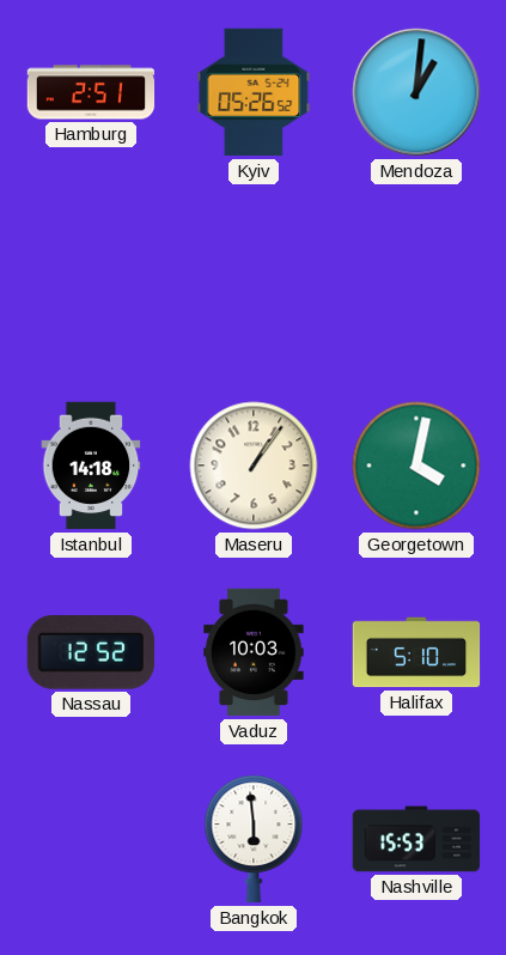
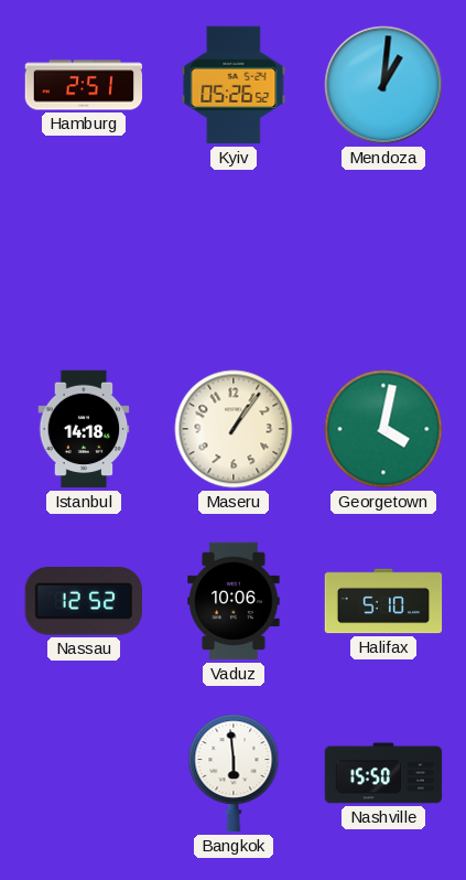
Vaduz: 10:03 -> 10:06
Nashville: 15:53 -> 15:50
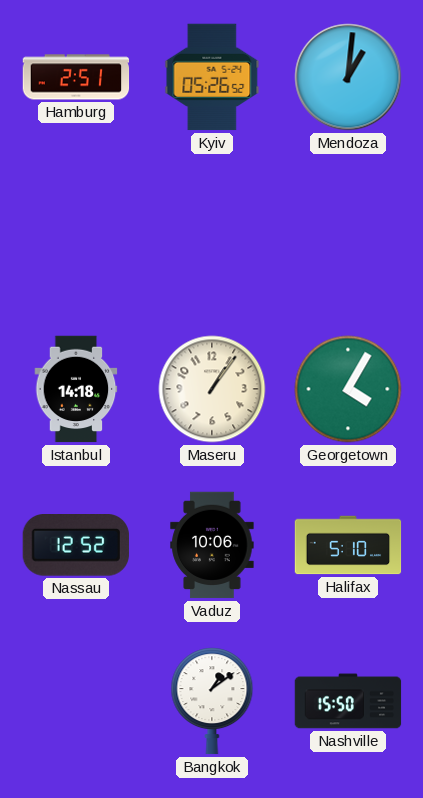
Georgetown: 4:02 -> 4:05
Bangkok: 5:59 -> 1:09
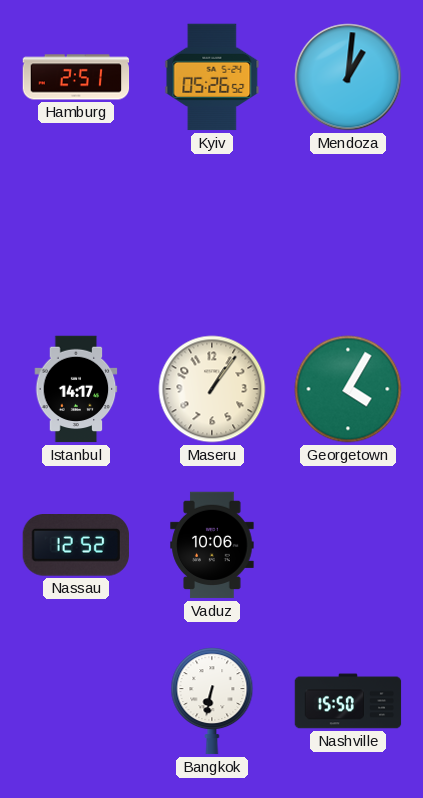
Istanbul: 14:18 -> 14:17
Halifax: 5:10 -> none
Bangkok: 1:09 -> 6:32
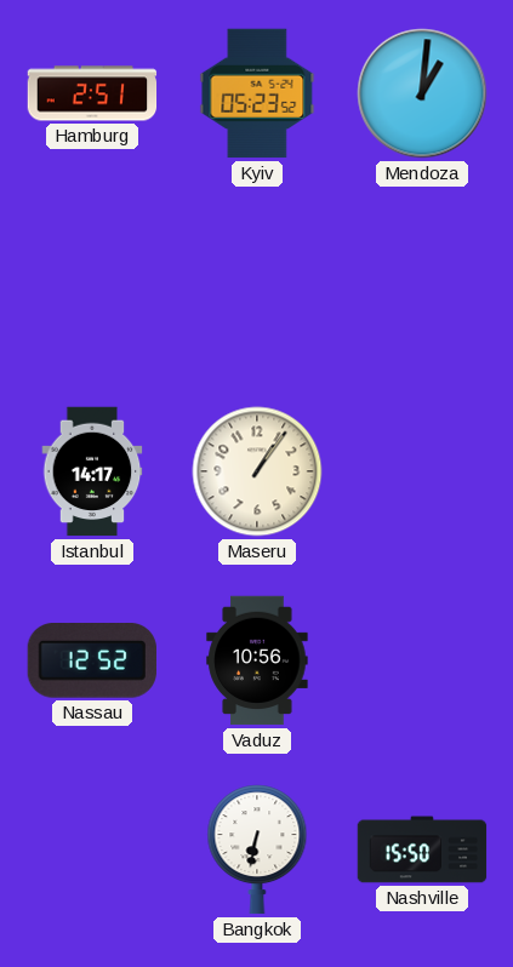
Kyiv: 05:26 -> 05:23
Georgetown: 4:05 -> none
Vaduz: 10:06 -> 10:56
